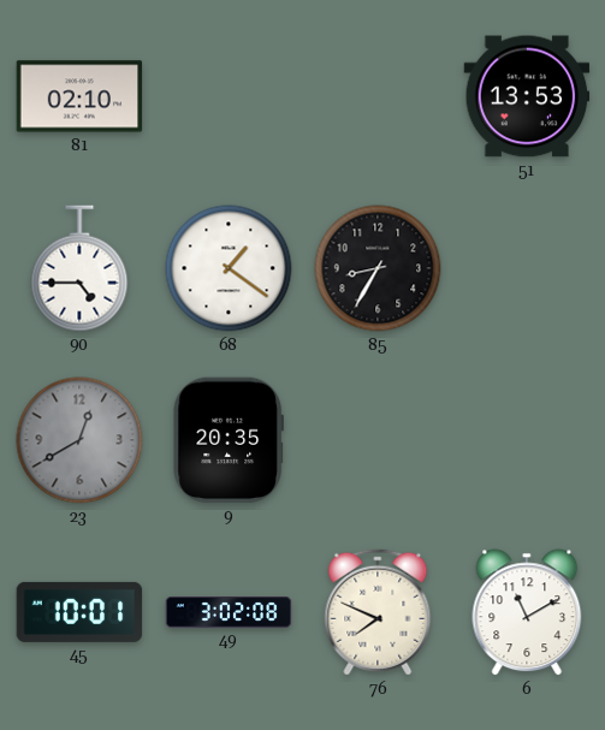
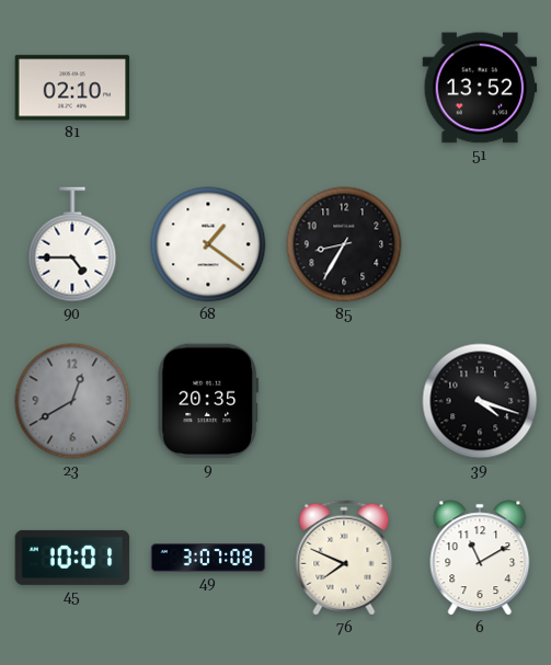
51: 13:53 -> 13:52
39: none -> 4:18
49: 3:02 -> 3:07
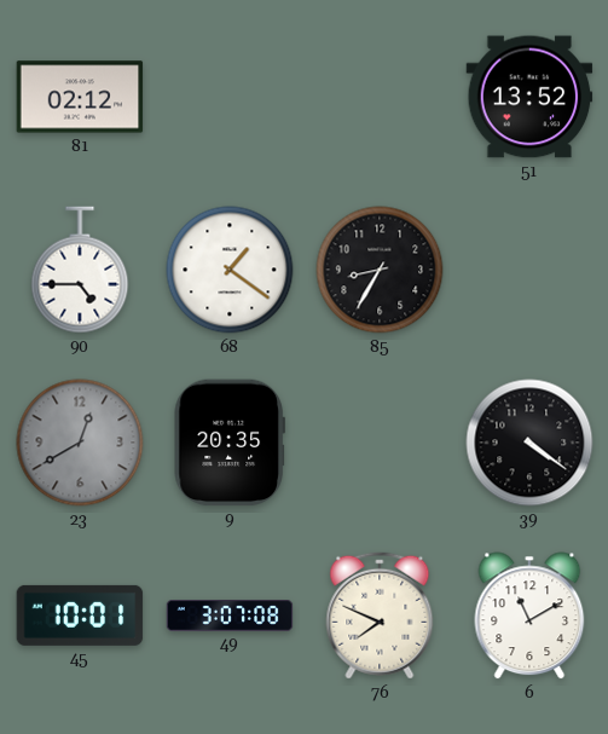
81: 02:10 -> 02:12
39: 4:18 -> 4:21
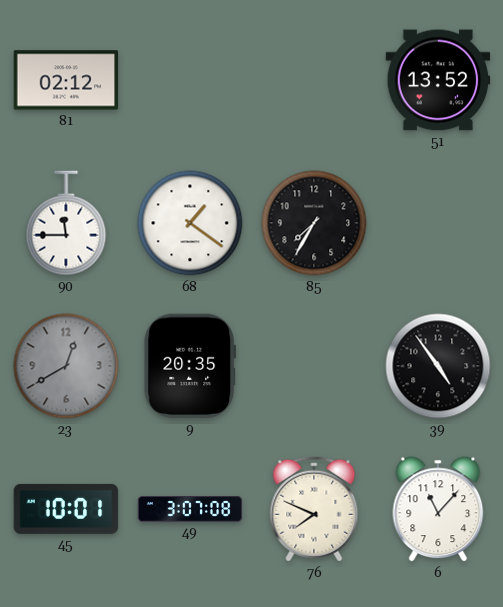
90: 4:45 -> 11:45
85: 8:35 -> 7:35
39: 4:21 -> 4:54
6: 11:10 -> 11:07
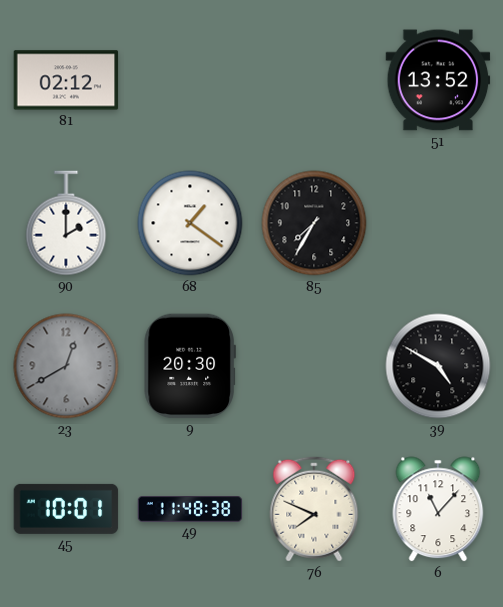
90: 11:45 -> 2:00
9: 20:35 -> 20:30
39: 4:54 -> 4:50
49: 3:07 -> 11:48
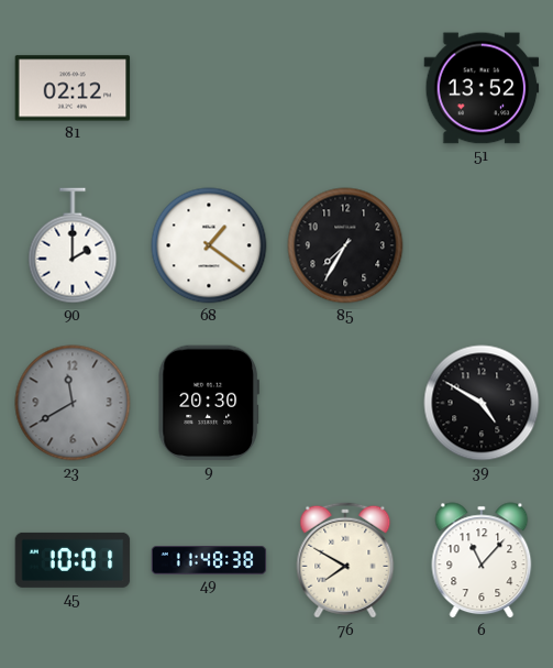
23: 12:40 -> 11:40
76: 7:49 -> 7:50
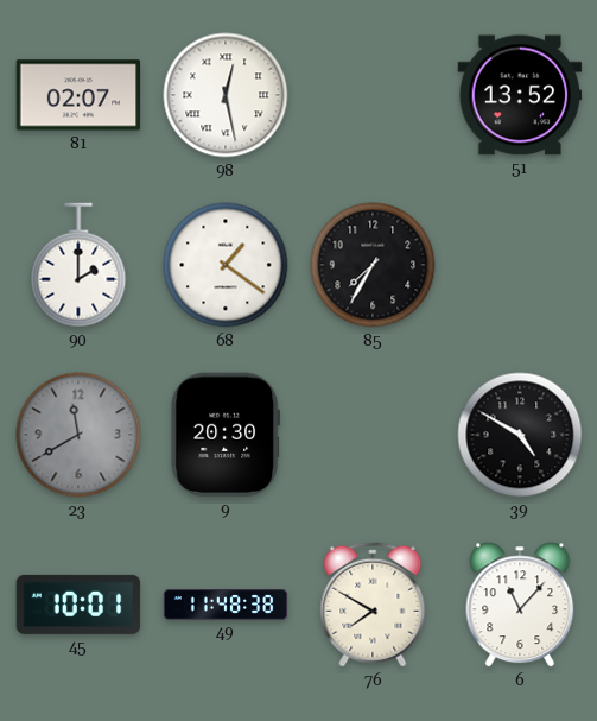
81: 02:12 -> 02:07
98: none -> 12:28
